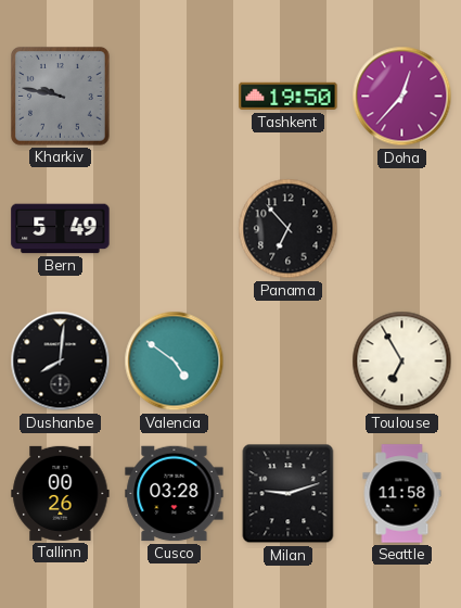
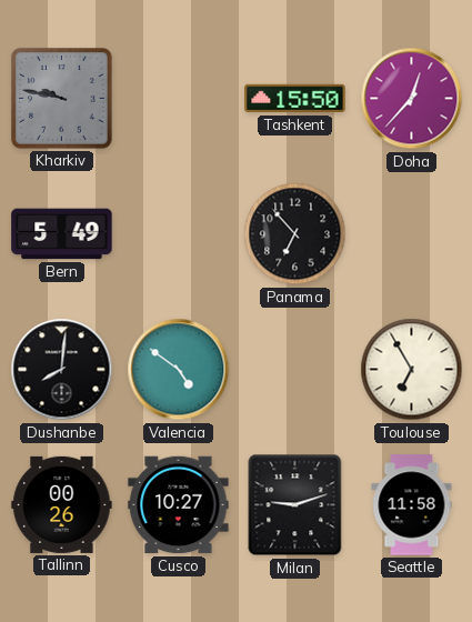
Tashkent: 19:50 -> 15:50
Cusco: 03:28 -> 10:27
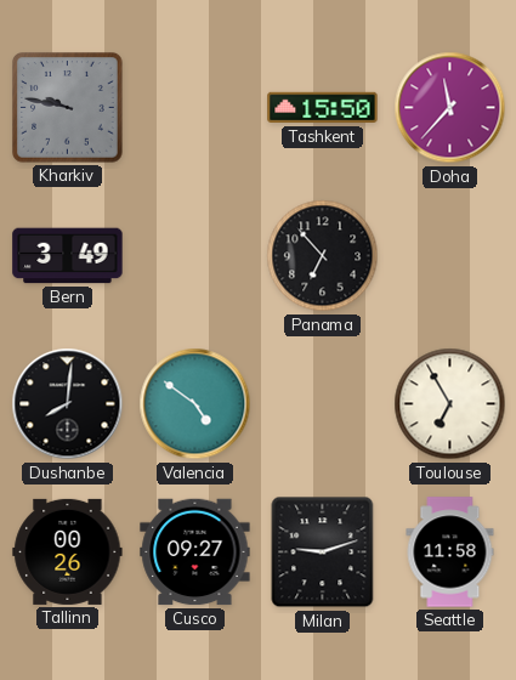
Doha: 12:37 -> 11:37
Bern: 5:49 -> 3:49
Cusco: 10:27 -> 09:27
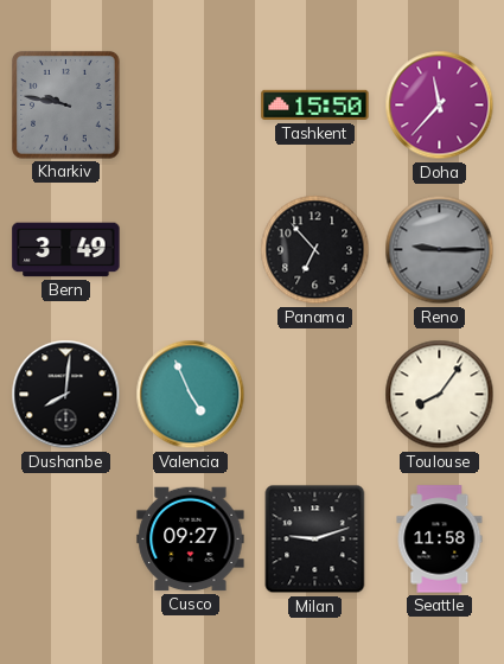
Reno: none -> 9:15
Valencia: 4:51 -> 4:56
Toulouse: 6:55 -> 8:06
Tallinn: 00:26 -> none
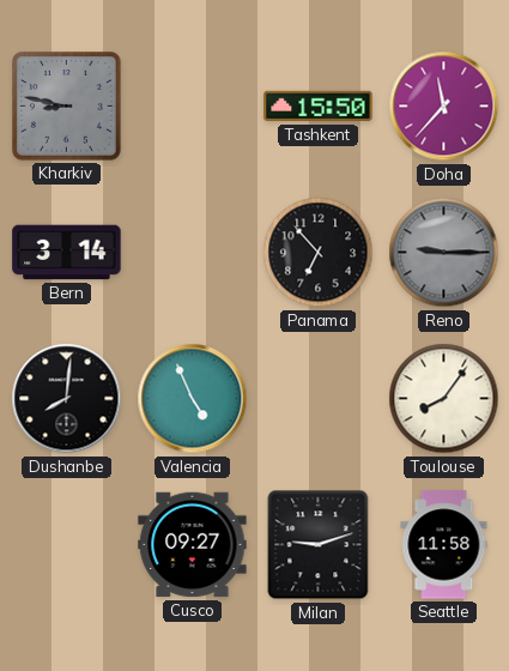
Kharkiv: 9:47 -> 8:47
Bern: 3:49 -> 3:14
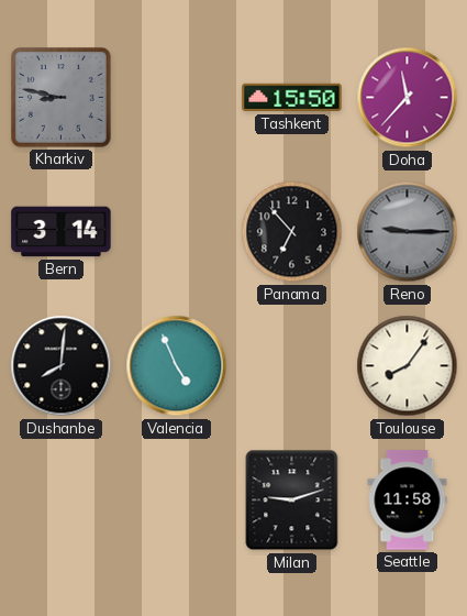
Cusco: 09:27 -> none
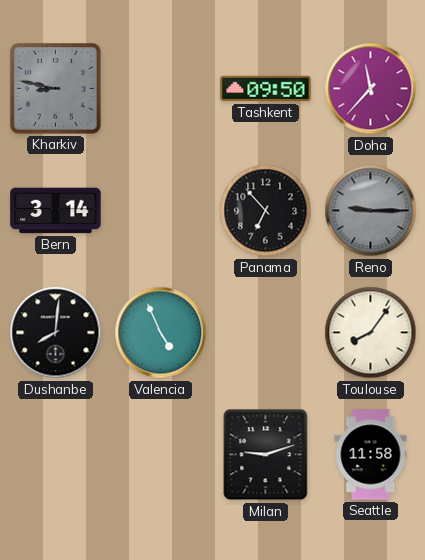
Tashkent: 15:50 -> 09:50
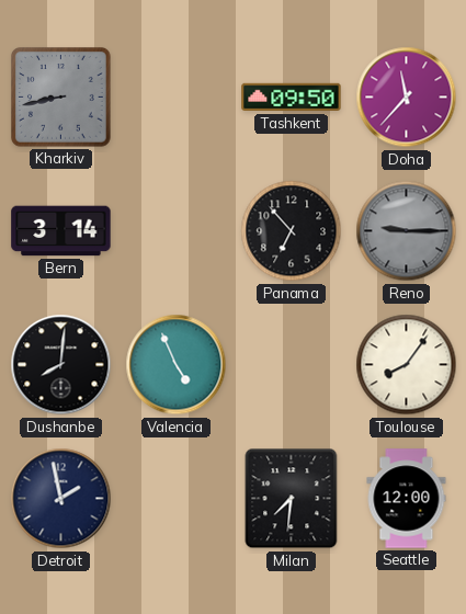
Kharkiv: 8:47 -> 8:43
Detroit: none -> 1:58
Milan: 9:12 -> 7:31
Seattle: 11:58 -> 12:00
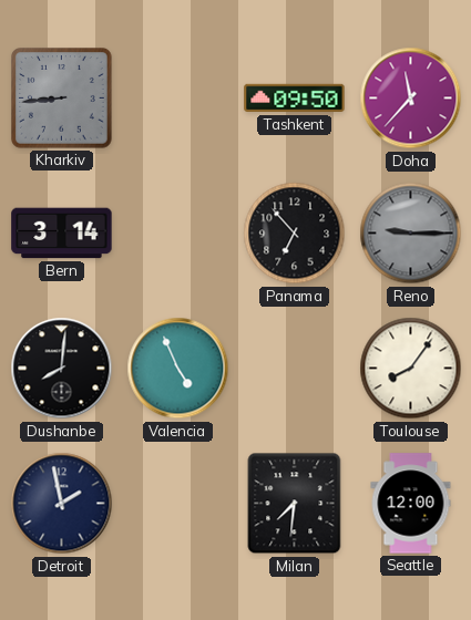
Kharkiv: 8:43 -> 8:44
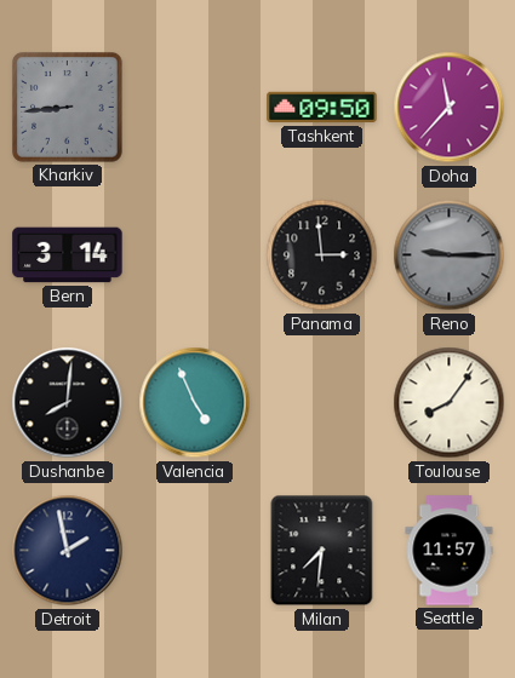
Panama: 6:53 -> 2:59
Seattle: 12:00 -> 11:57
